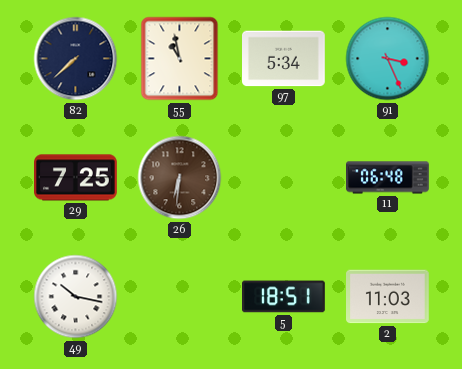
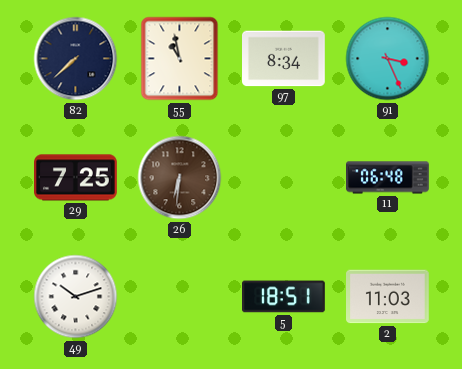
97: 5:34 -> 8:34
49: 10:17 -> 10:12
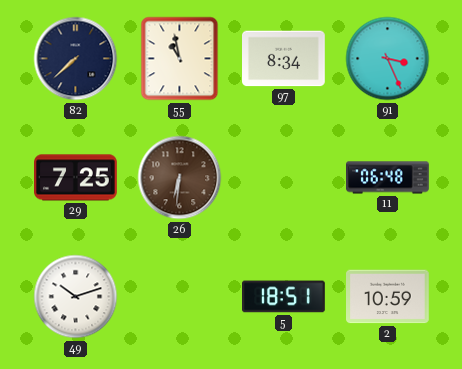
2: 11:03 -> 10:59
